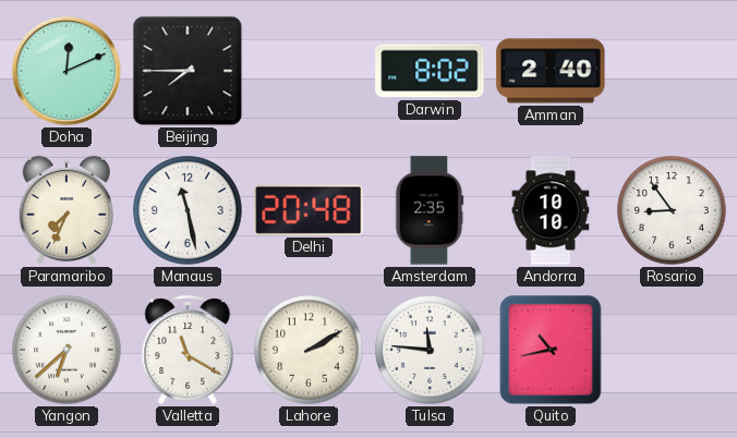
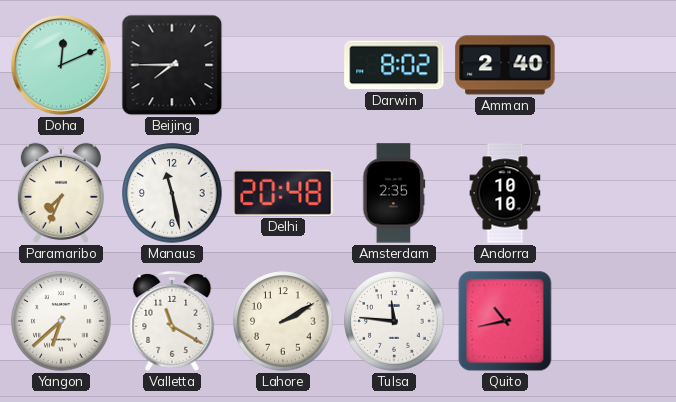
Rosario: 8:54 -> none
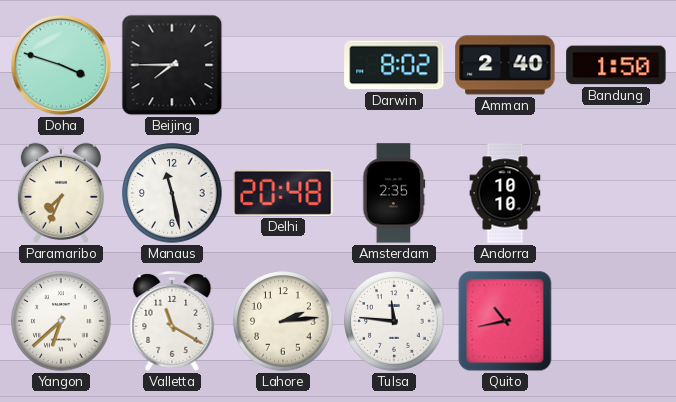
Doha: 12:11 -> 3:48
Bandung: none -> 1:50
Lahore: 2:10 -> 2:14
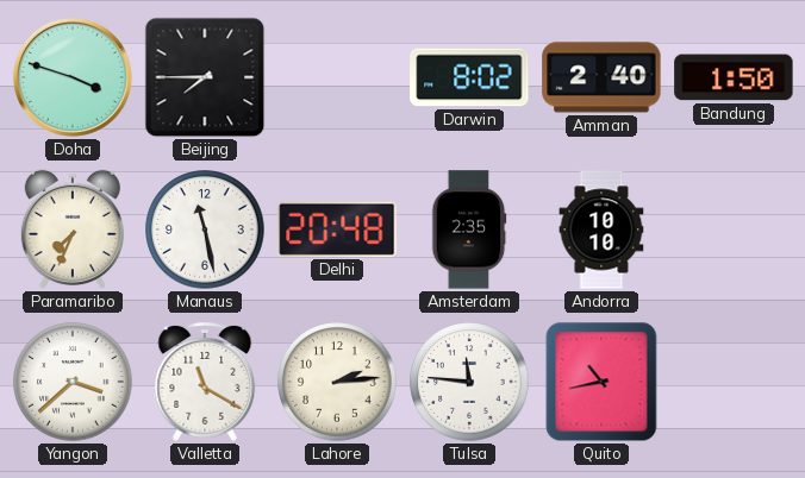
Yangon: 6:38 -> 3:38
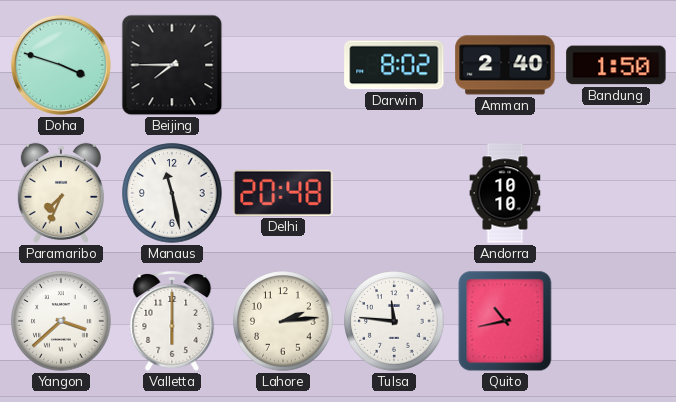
Amsterdam: 2:35 -> none
Valletta: 11:20 -> 6:00
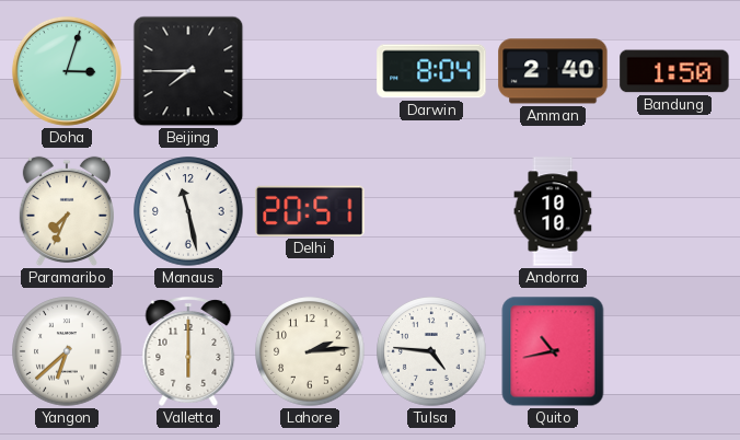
Doha: 3:48 -> 3:03
Darwin: 8:02 -> 8:04
Delhi: 20:48 -> 20:51
Yangon: 3:38 -> 6:38
Tulsa: 11:46 -> 4:46
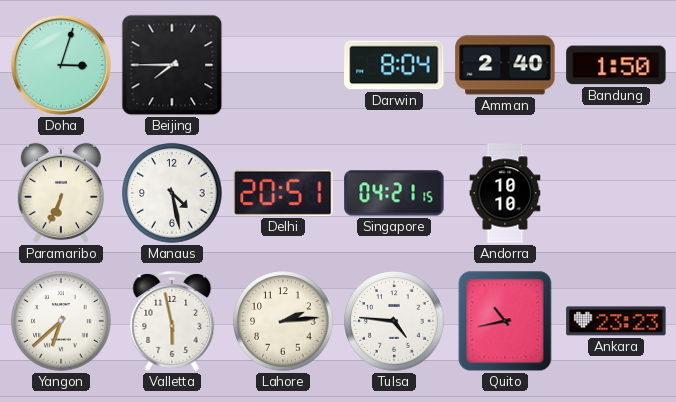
Paramaribo: 7:34 -> 6:34
Manaus: 11:28 -> 4:28
Singapore: none -> 04:21
Valletta: 6:00 -> 5:58
Ankara: none -> 23:23
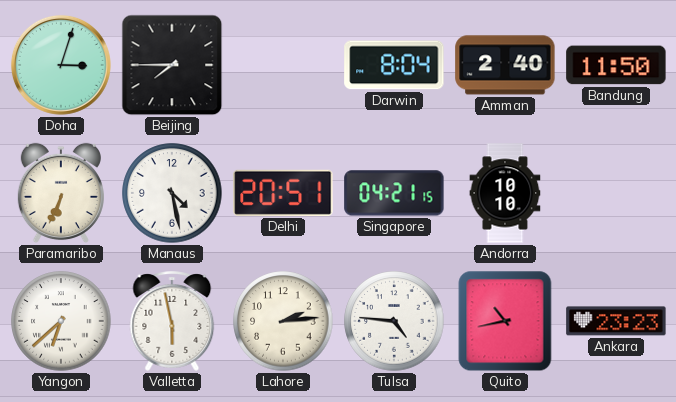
Bandung: 1:50 -> 11:50
